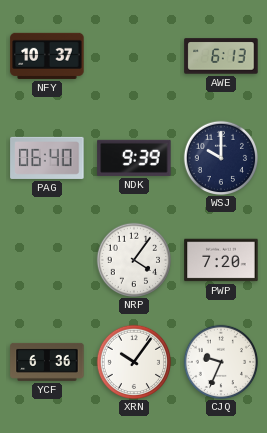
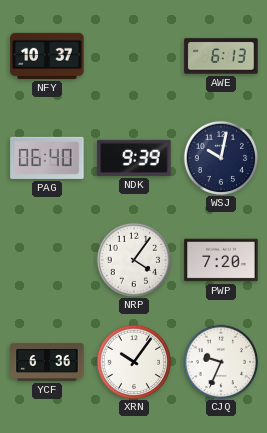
WSJ: 10:00 -> 10:02
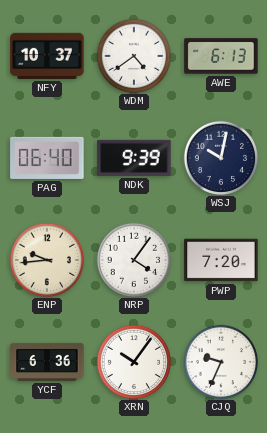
WDM: none -> 4:39
ENP: none -> 9:44
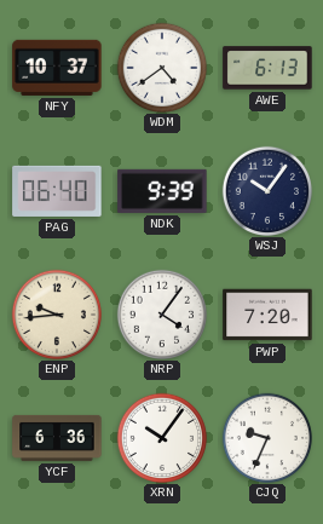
WSJ: 10:02 -> 10:06
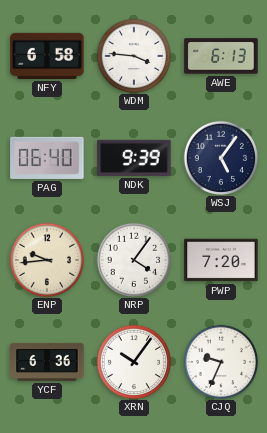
NFY: 10:37 -> 6:58
WDM: 4:39 -> 3:46
WSJ: 10:06 -> 5:06
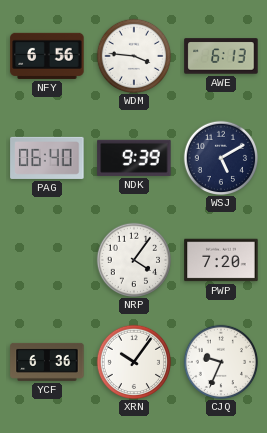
NFY: 6:58 -> 6:56
WSJ: 5:06 -> 5:10
ENP: 9:44 -> none
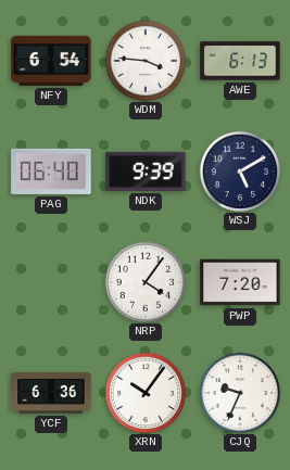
NFY: 6:56 -> 6:54
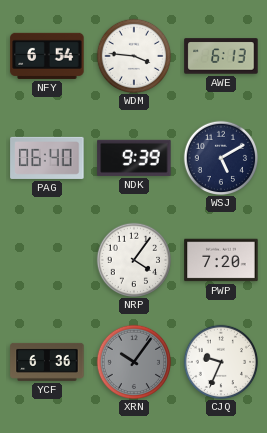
XRN dial: white -> grey
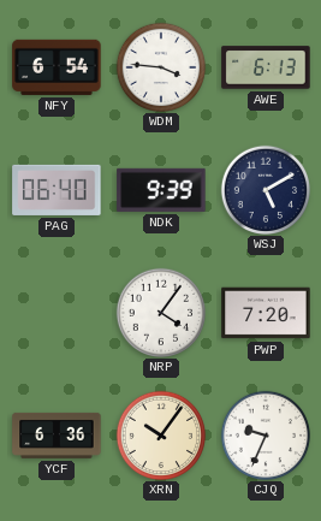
XRN dial: grey -> cream
